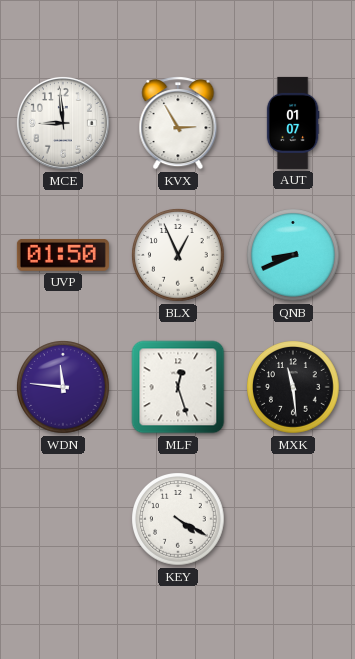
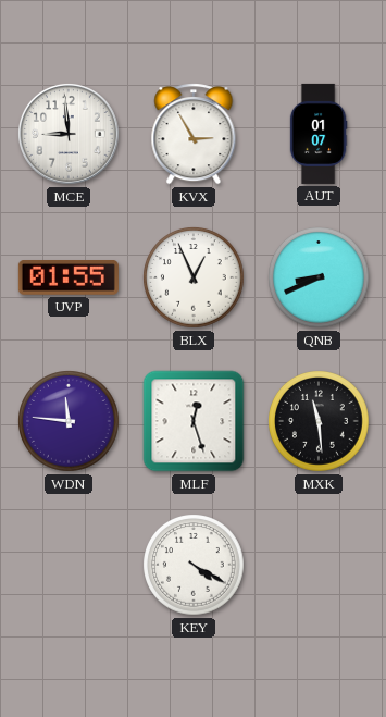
UVP: 01:50 -> 01:55
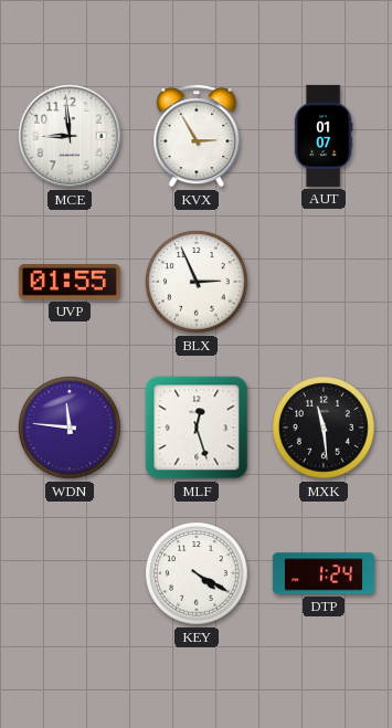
BLX: 12:56 -> 2:56
QNB: 8:41 -> none
DTP: none -> 1:24
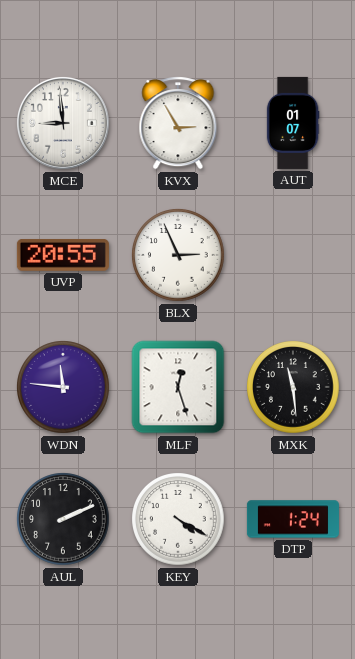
UVP: 01:55 -> 20:55
AUL: none -> 2:11
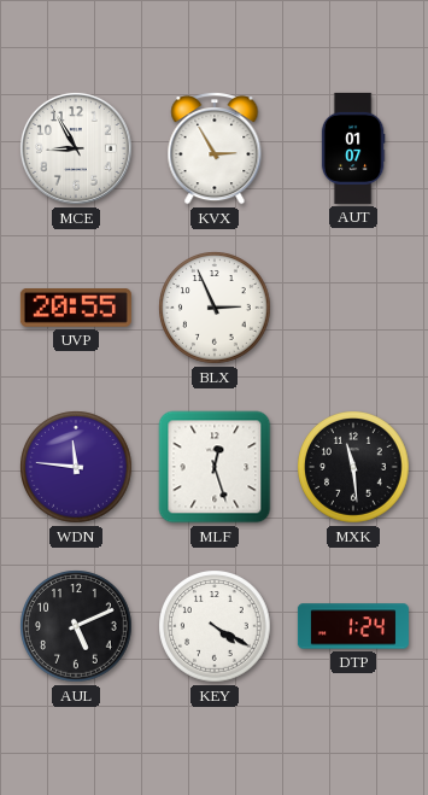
MCE: 8:59 -> 8:55
AUL: 2:11 -> 5:11
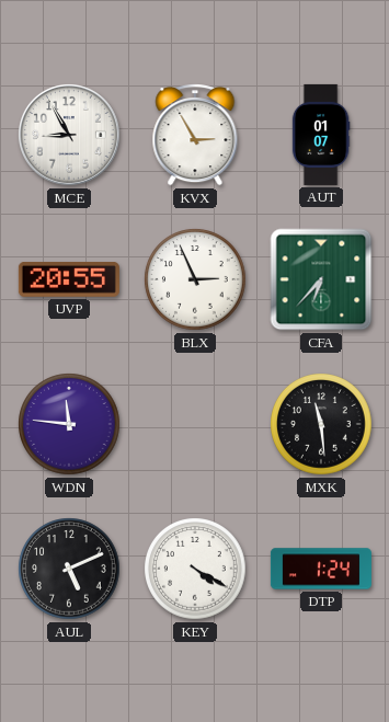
CFA: none -> 6:37
MLF: 12:27 -> none
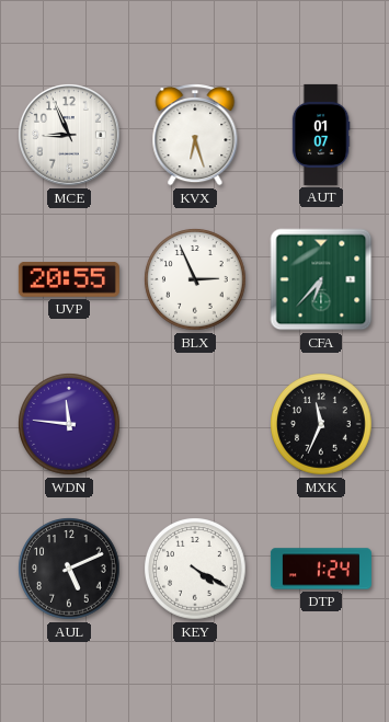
MCE: 8:55 -> 8:56
KVX: 2:55 -> 6:27
MXK: 11:29 -> 11:34
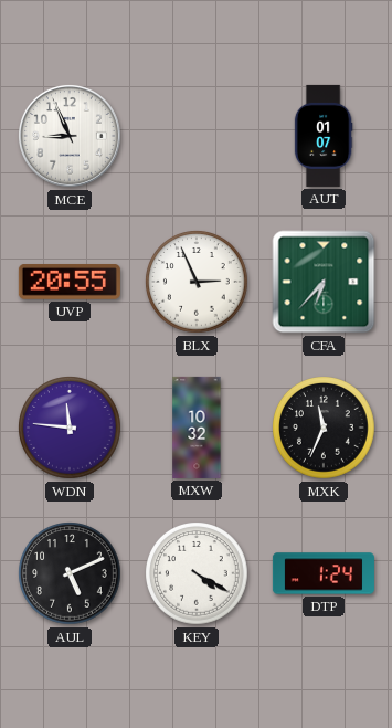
KVX: 6:27 -> none
MXW: none -> 10:32
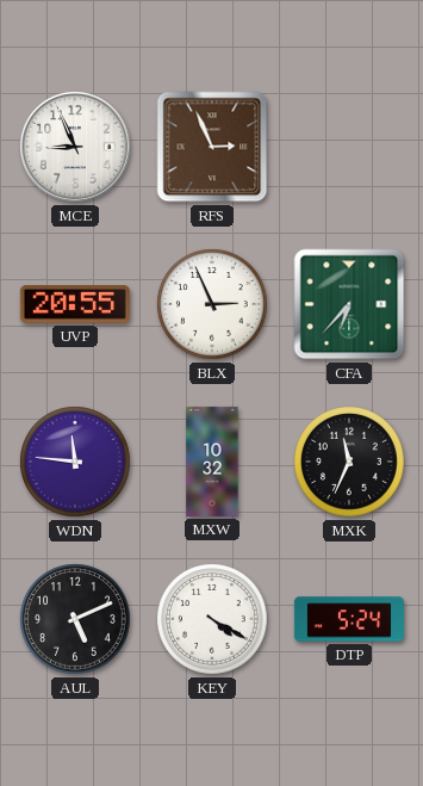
RFS: none -> 2:56
AUT: 01:07 -> none
DTP: 1:24 -> 5:24
